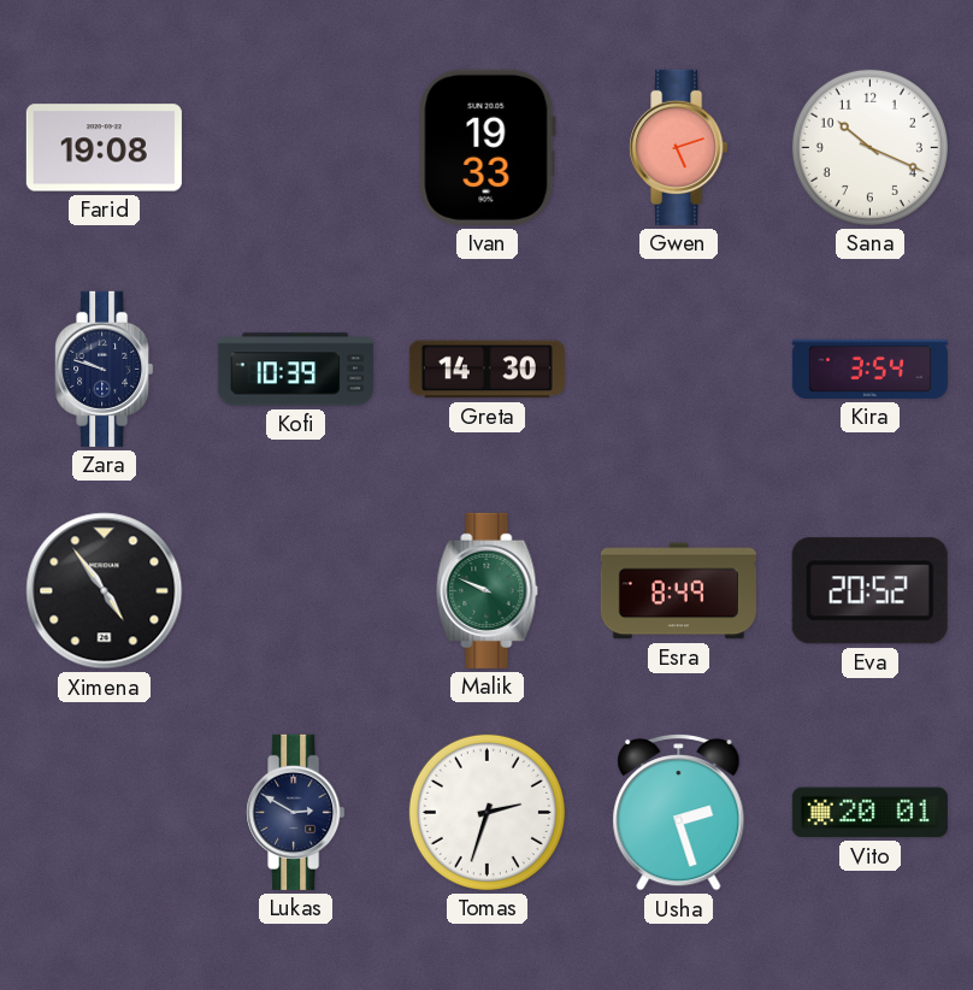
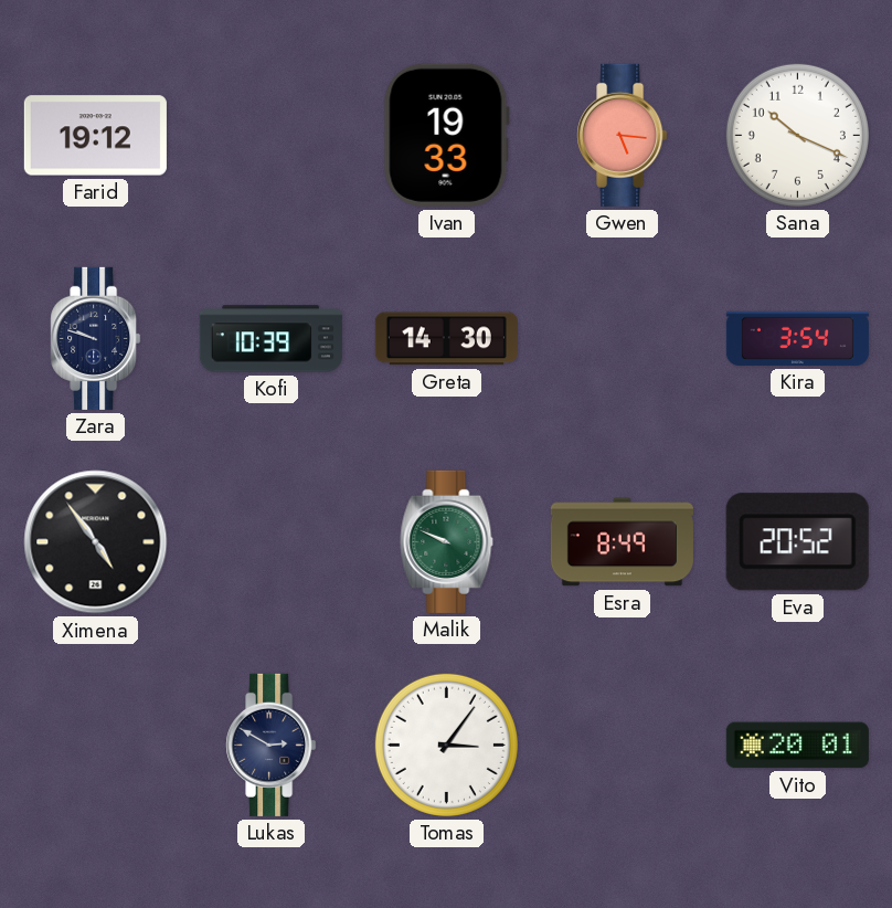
Farid: 19:08 -> 19:12
Gwen: 5:12 -> 5:16
Tomas: 2:33 -> 3:06
Usha: 2:27 -> none
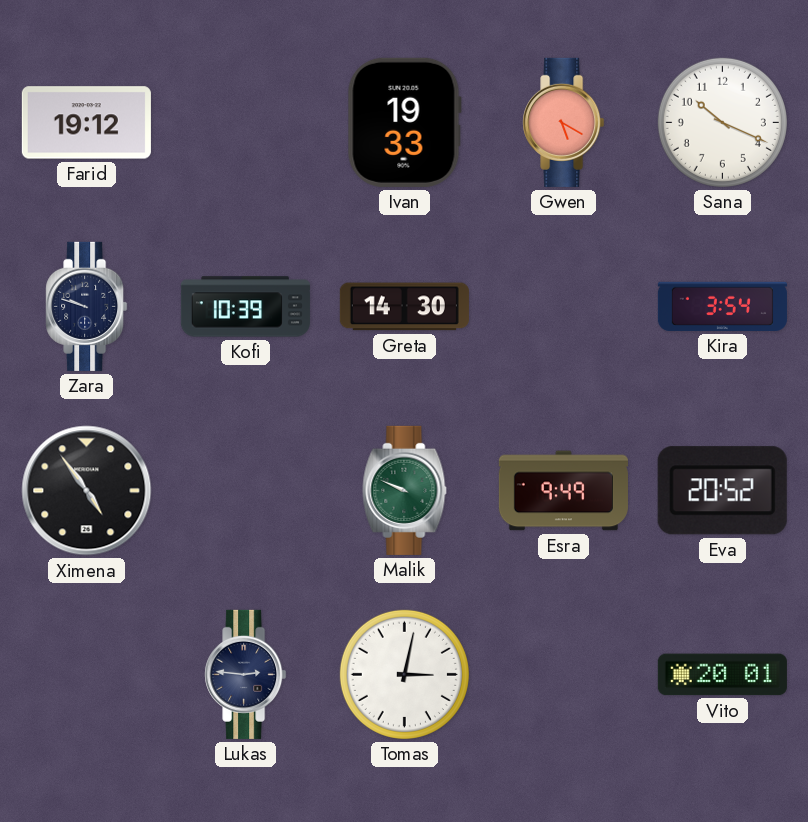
Gwen: 5:16 -> 5:20
Esra: 8:49 -> 9:49
Lukas: 2:50 -> 2:46
Tomas: 3:06 -> 3:02
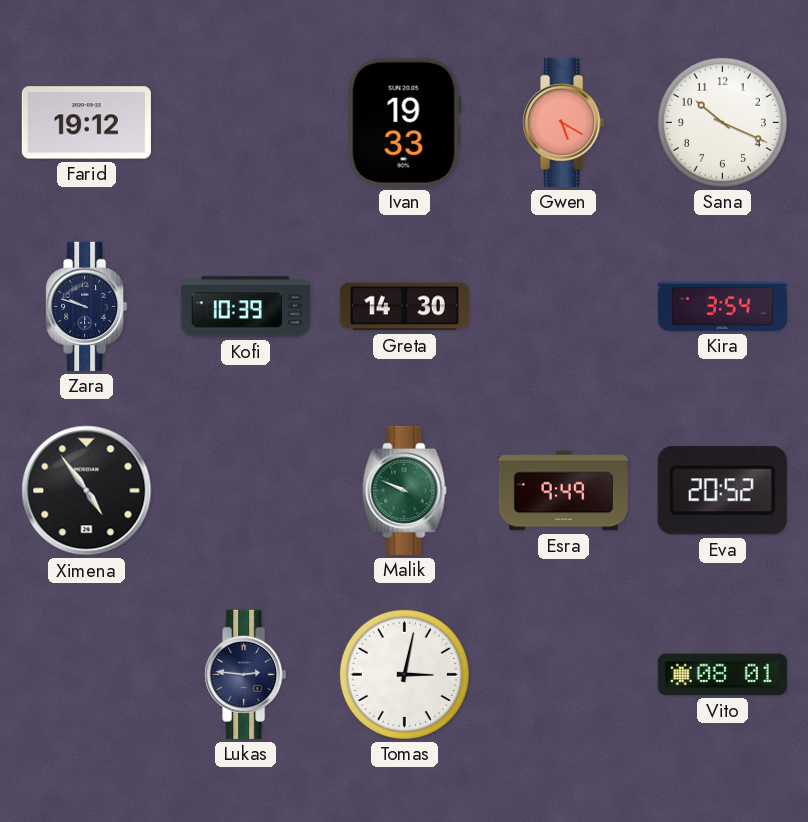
Vito: 20:01 -> 08:01
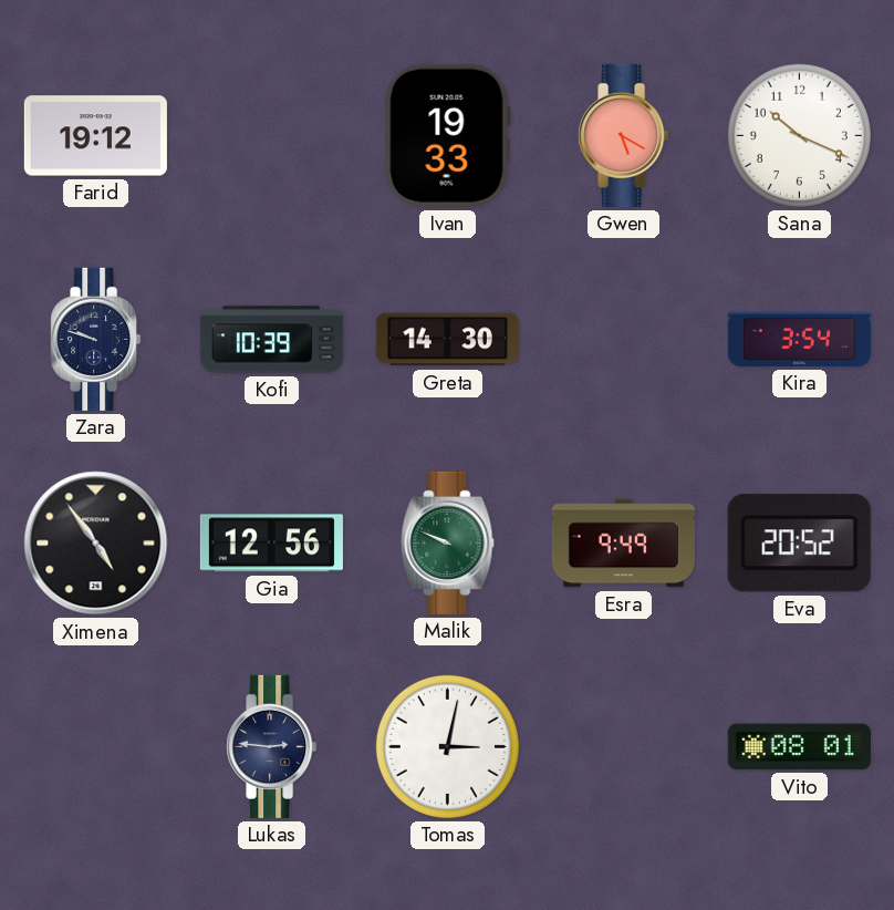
Gia: none -> 12:56
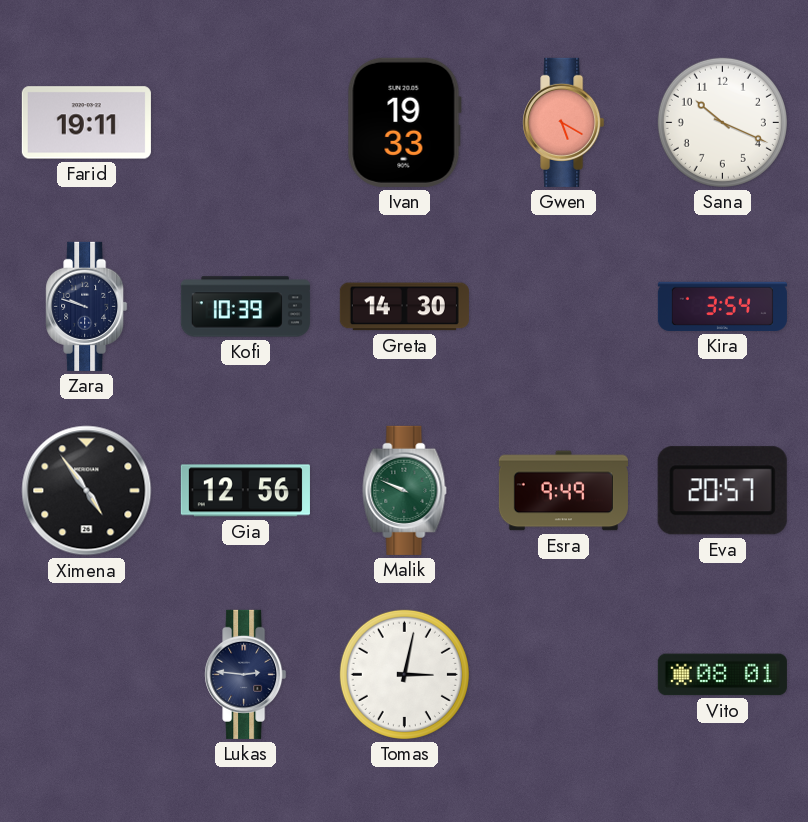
Farid: 19:12 -> 19:11
Eva: 20:52 -> 20:57
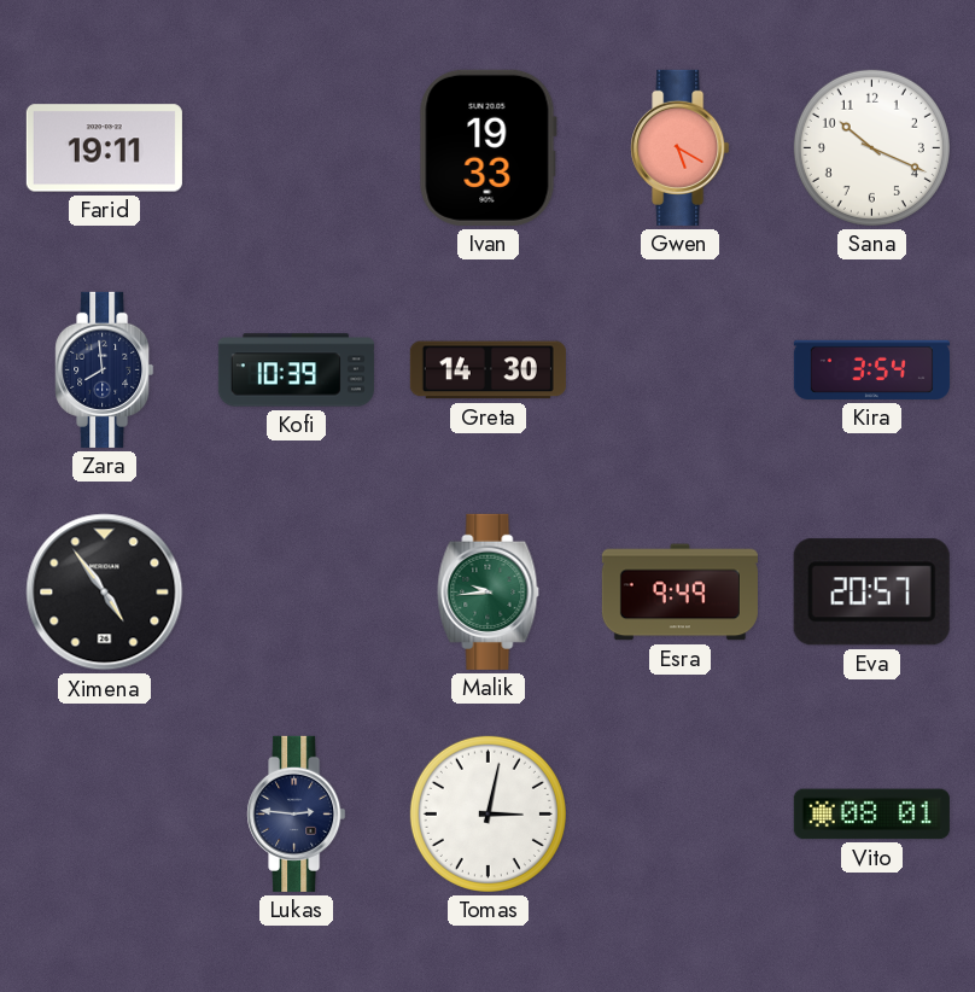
Zara: 9:48 -> 7:59
Gia: 12:56 -> none
Malik: 9:49 -> 9:44
